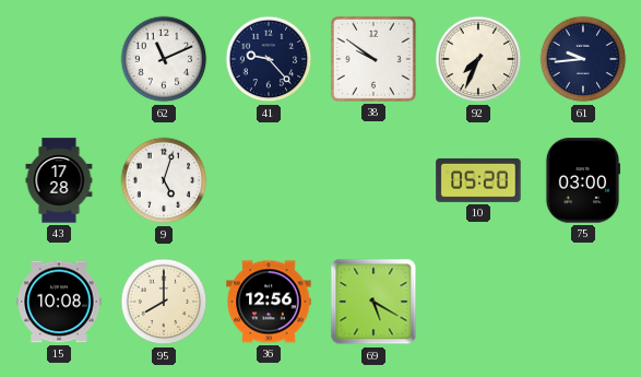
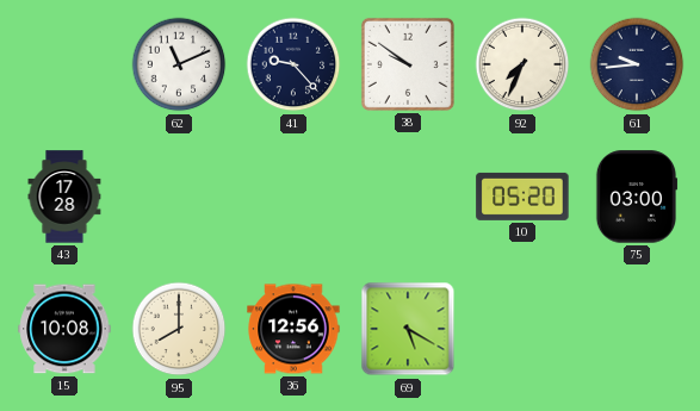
9: 5:03 -> none
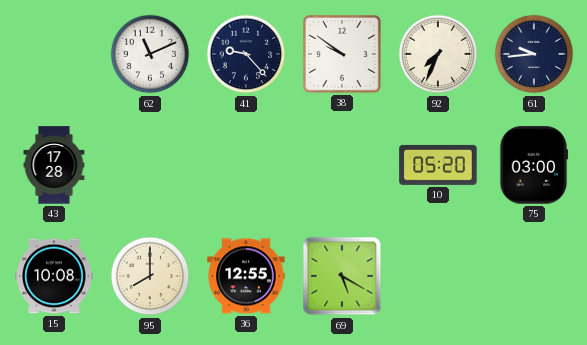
36: 12:56 -> 12:55
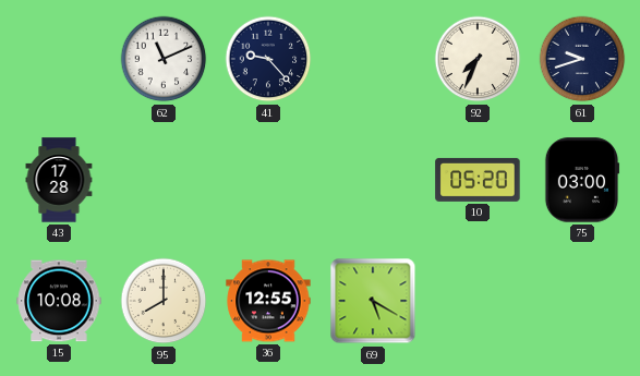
38: 9:51 -> none
61: 9:44 -> 9:42
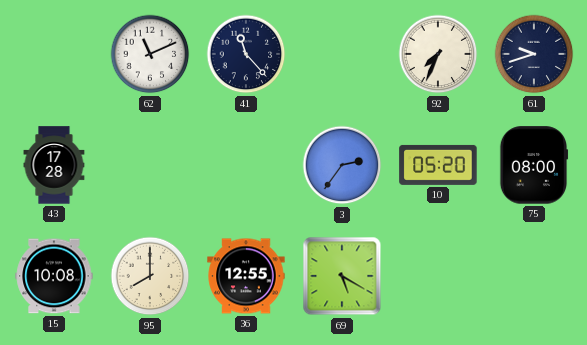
41: 9:23 -> 11:23
3: none -> 2:36
75: 03:00 -> 08:00
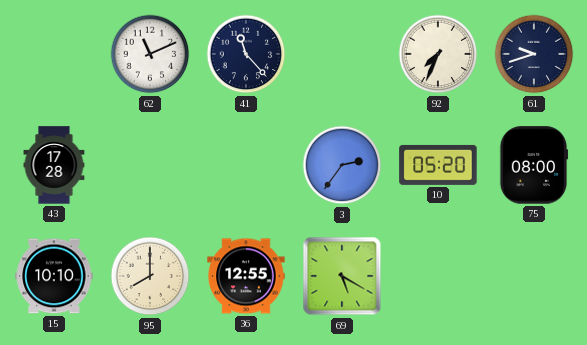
15: 10:08 -> 10:10
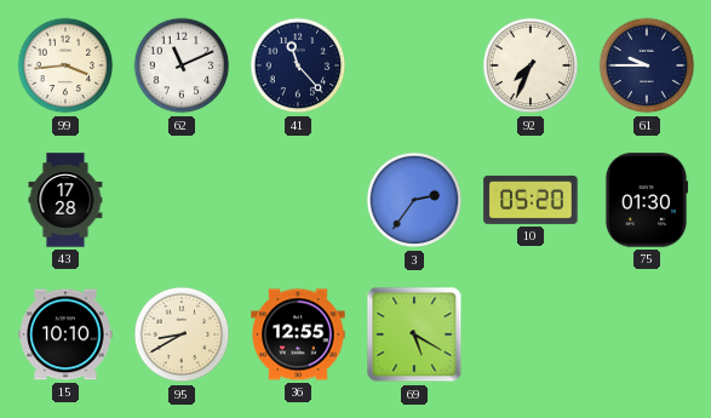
99: none -> 3:44
61: 9:42 -> 9:45
75: 08:00 -> 01:30
95: 8:00 -> 8:40
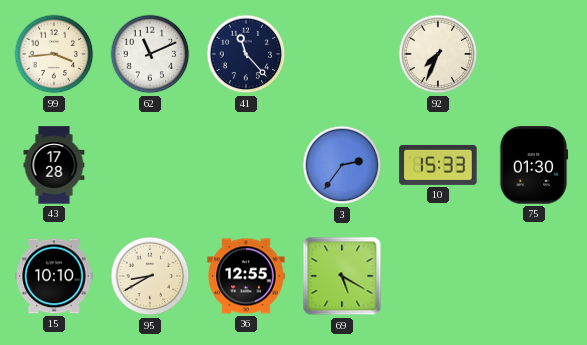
61: 9:45 -> none
10: 05:20 -> 15:33
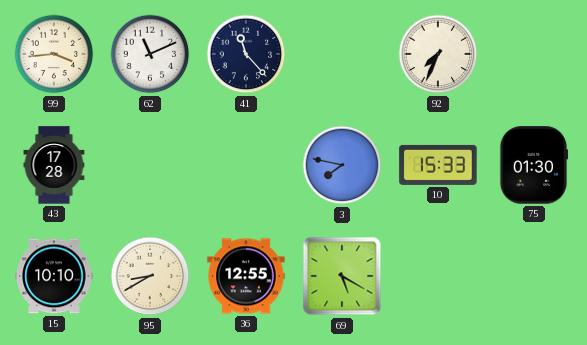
3: 2:36 -> 7:47
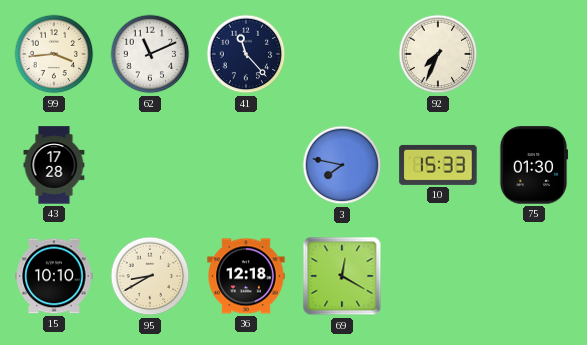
36: 12:55 -> 12:18
69: 5:20 -> 12:20
